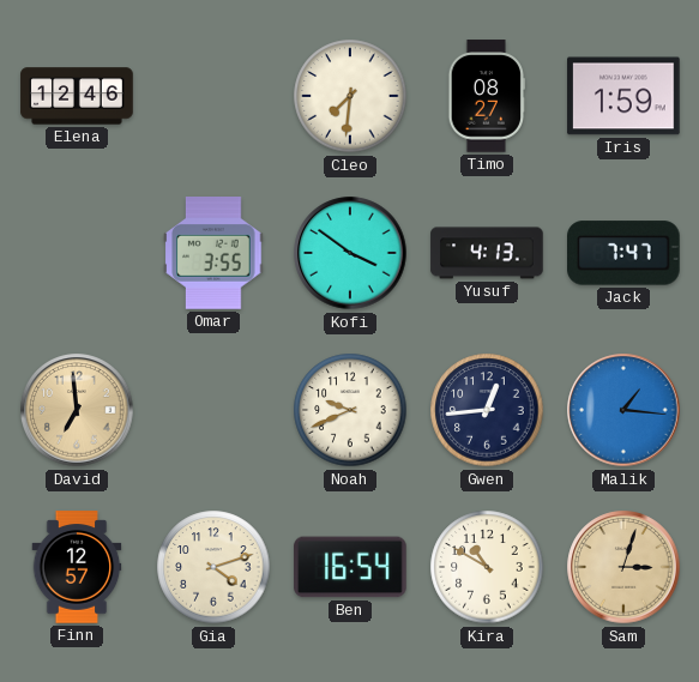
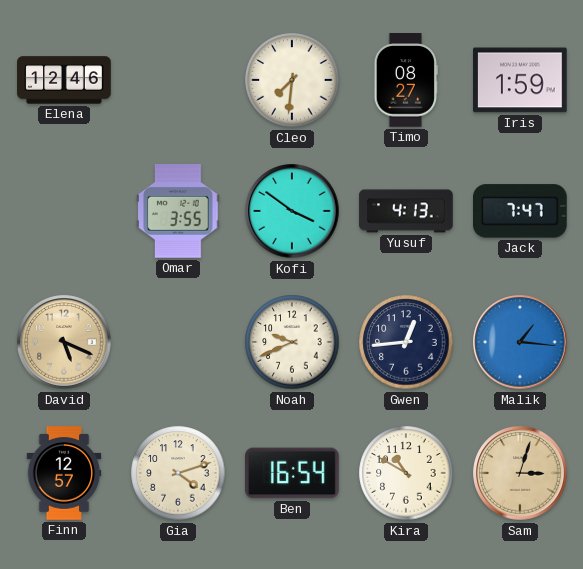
David: 6:59 -> 5:19
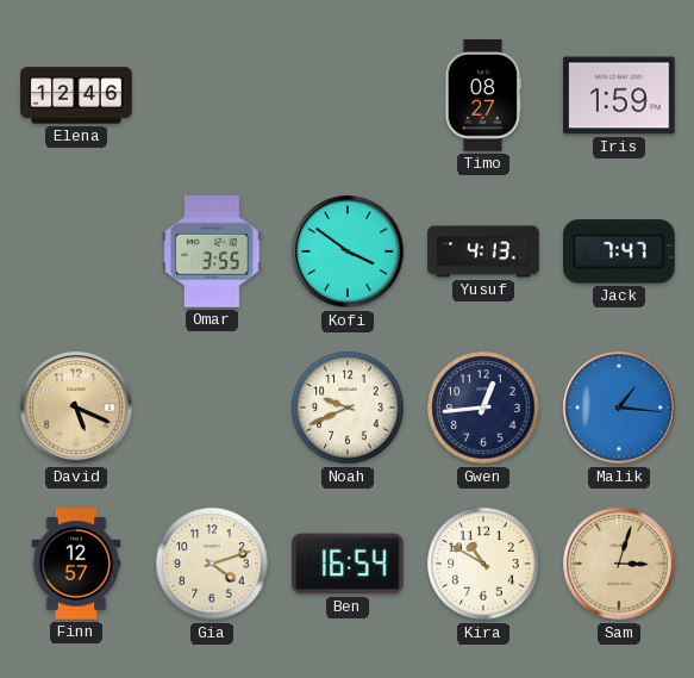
Cleo: 7:31 -> none
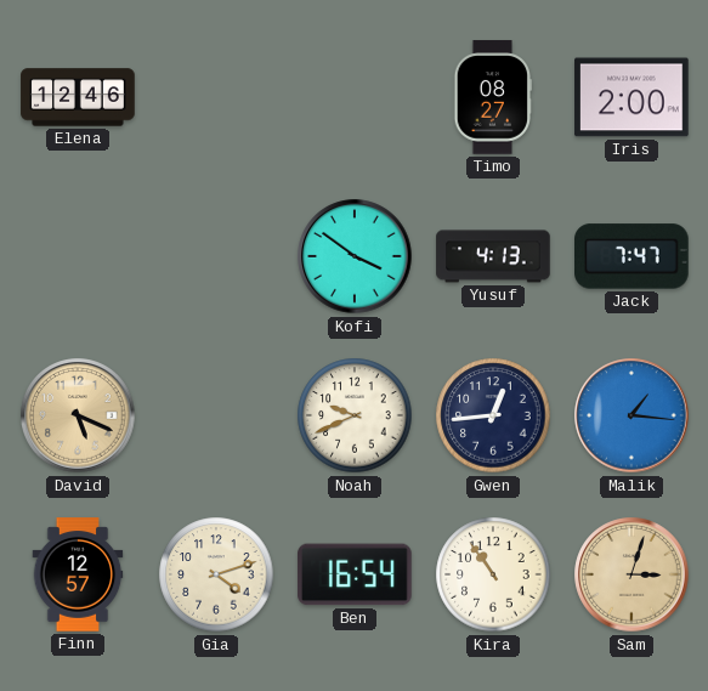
Iris: 1:59 -> 2:00
Omar: 3:55 -> none
Kira: 10:50 -> 10:54
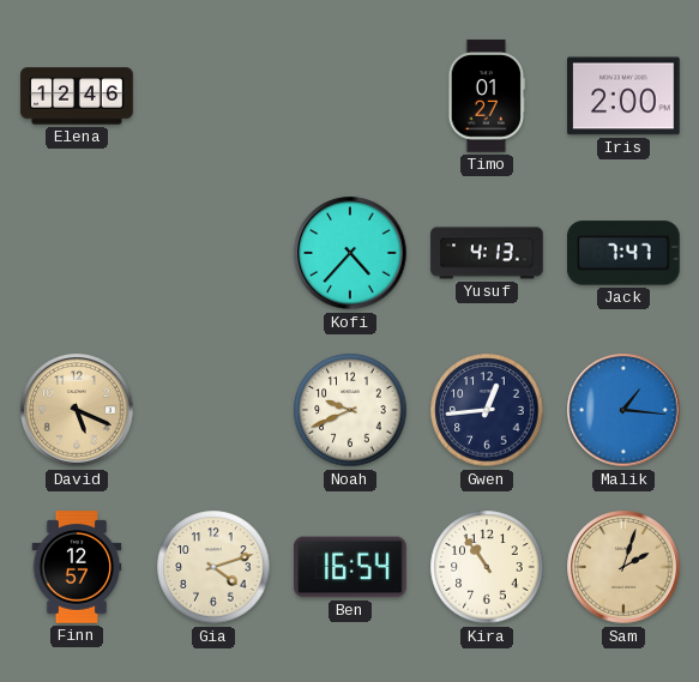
Timo: 08:27 -> 01:27
Kofi: 3:51 -> 4:37
Sam: 3:03 -> 2:03
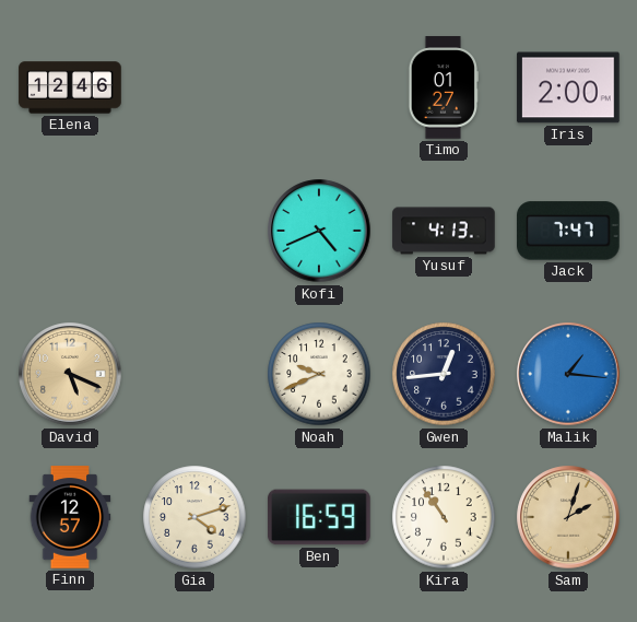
Kofi: 4:37 -> 4:41
Ben: 16:54 -> 16:59
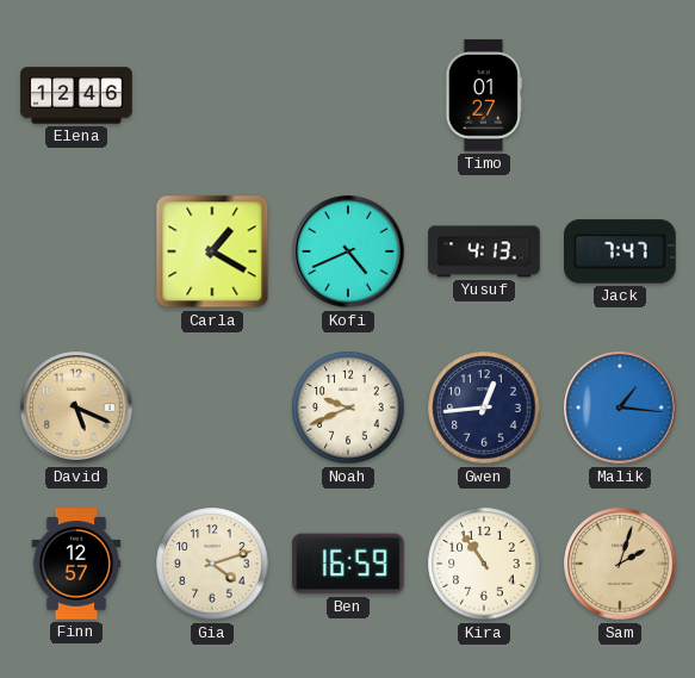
Iris: 2:00 -> none
Carla: none -> 1:20
